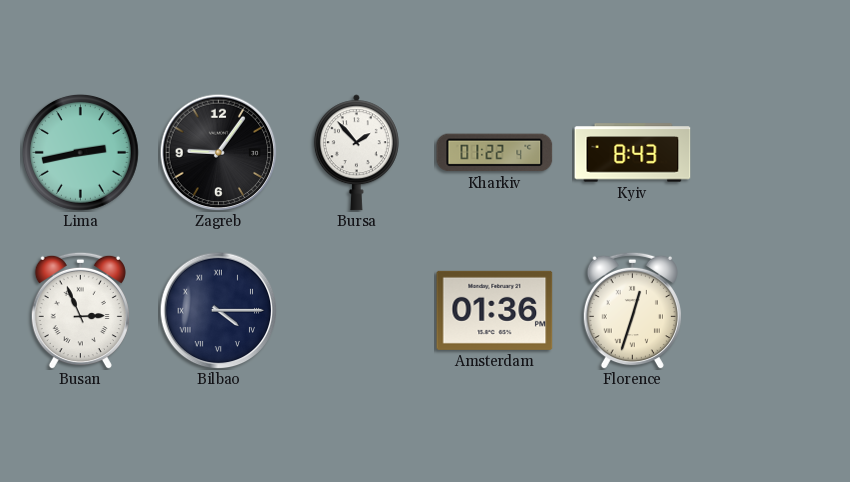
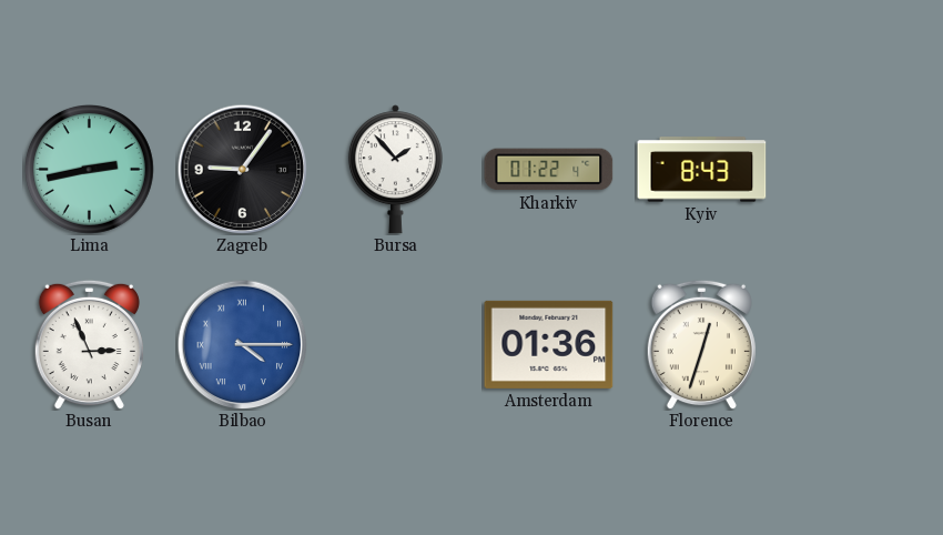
Bilbao dial: navy -> blue
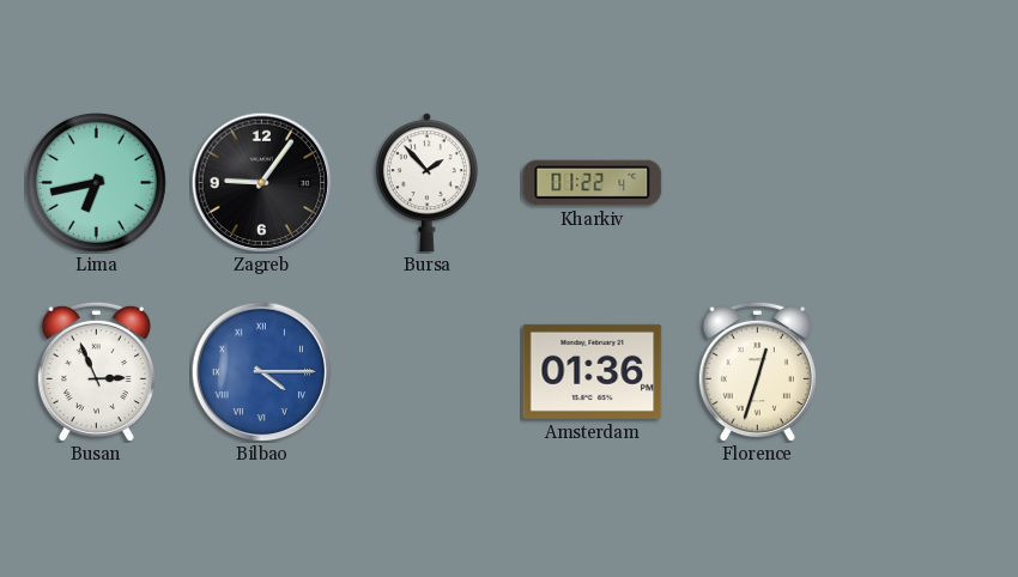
Lima: 2:43 -> 6:43
Kyiv: 8:43 -> none
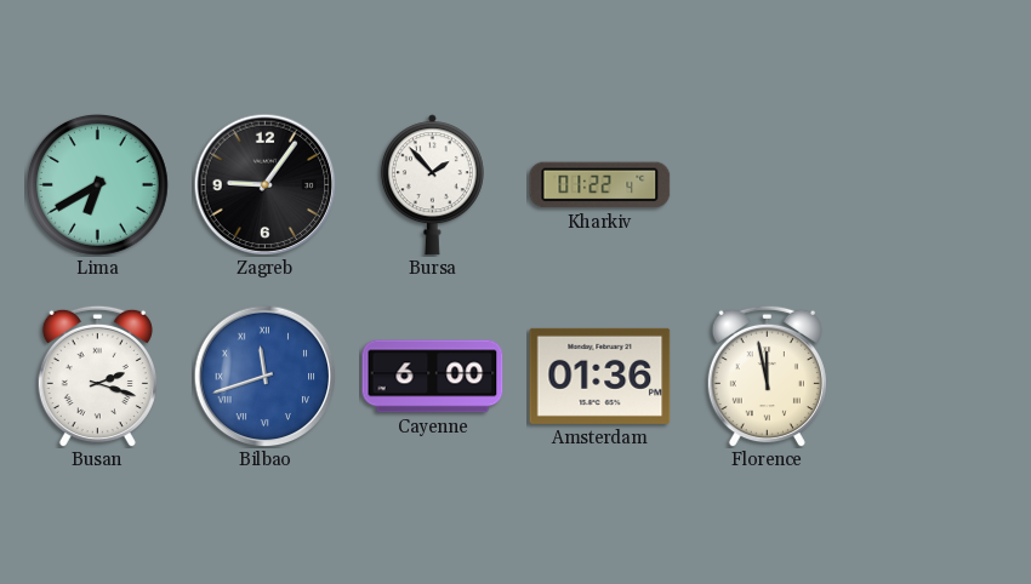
Lima: 6:43 -> 6:40
Busan: 2:56 -> 2:18
Bilbao: 4:15 -> 11:42
Cayenne: none -> 6:00
Florence: 12:33 -> 11:58
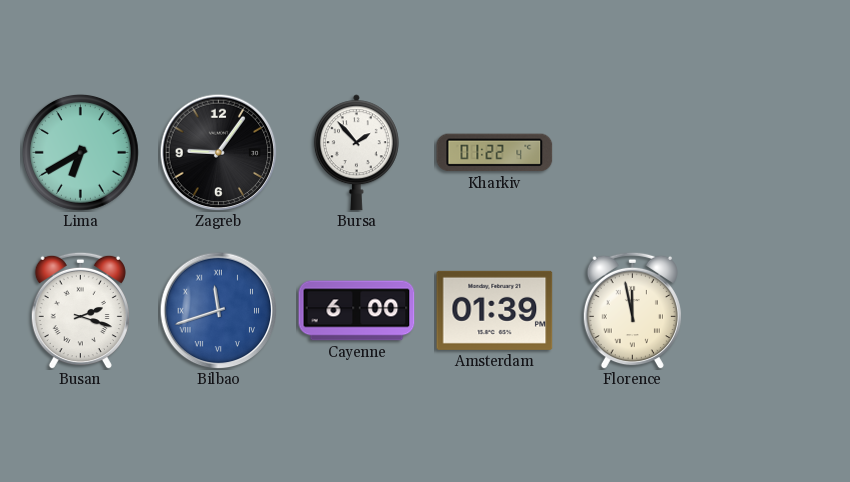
Amsterdam: 01:36 -> 01:39
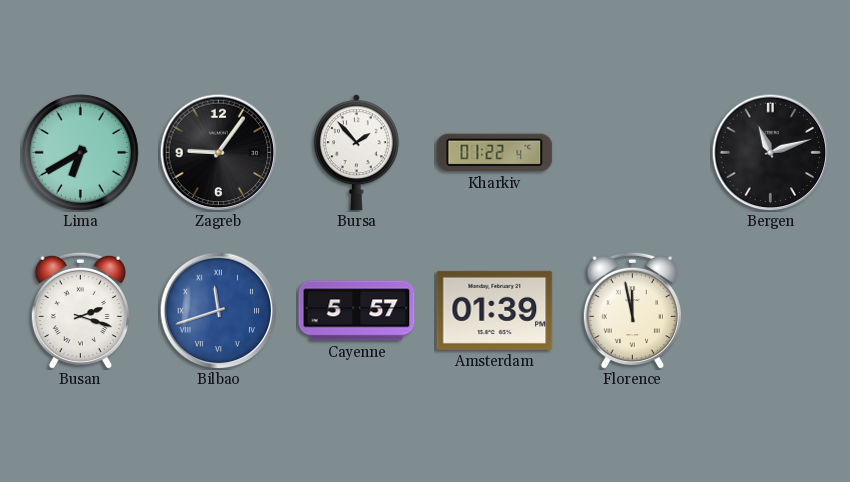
Bergen: none -> 11:12
Cayenne: 6:00 -> 5:57
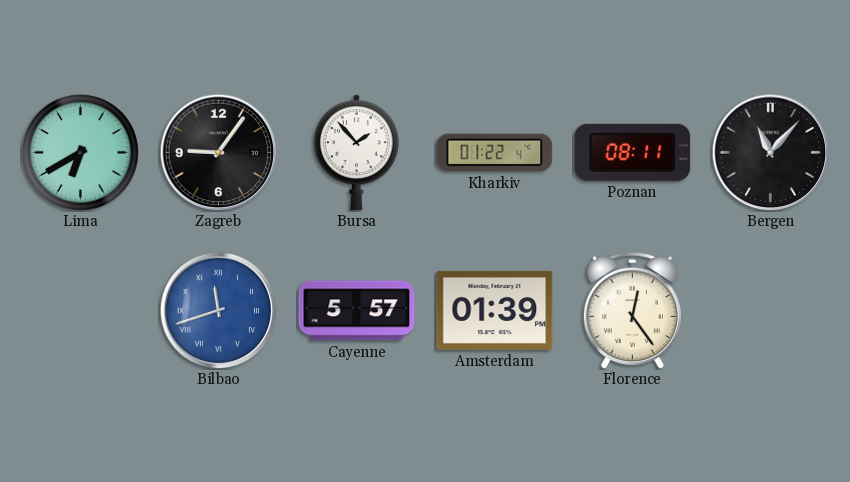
Poznan: none -> 08:11
Bergen: 11:12 -> 11:07
Busan: 2:18 -> none
Florence: 11:58 -> 12:24
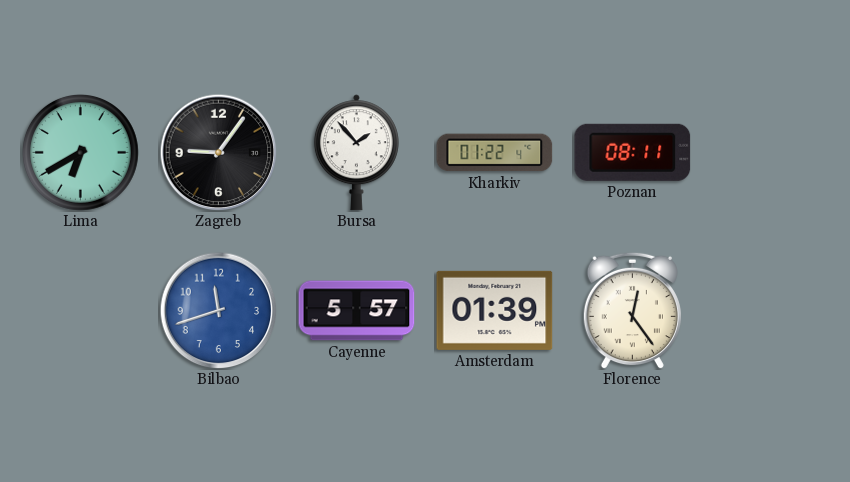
Bergen: 11:07 -> none
Bilbao numerals: Roman -> Arabic
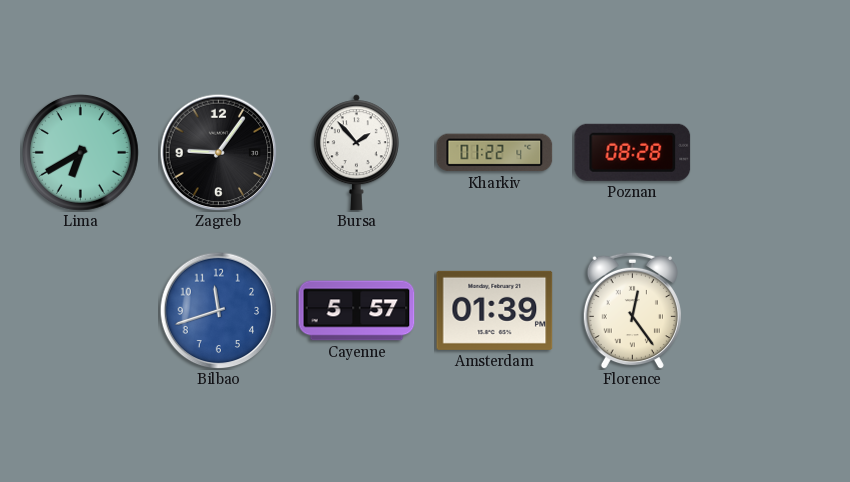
Poznan: 08:11 -> 08:28
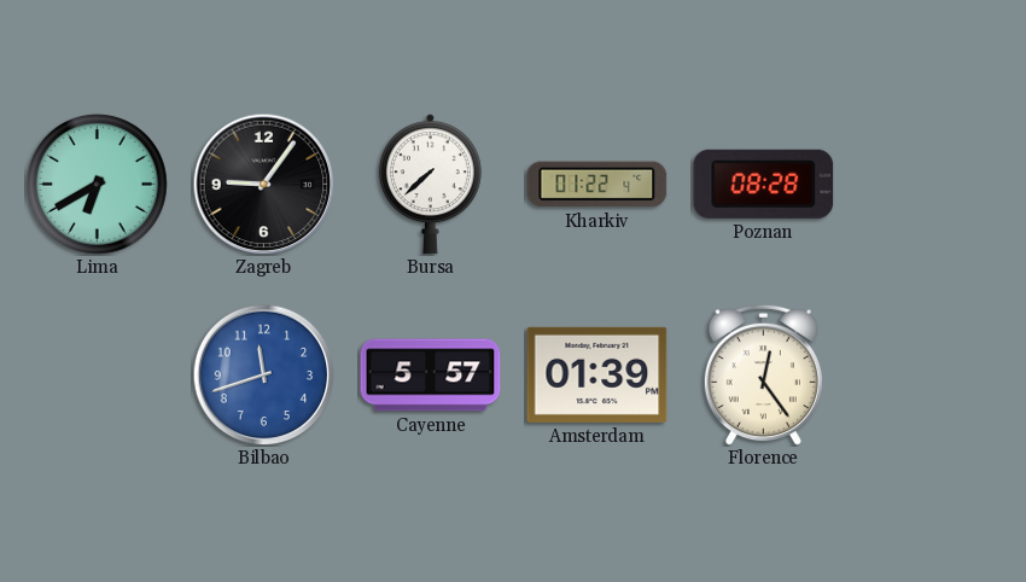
Bursa: 1:53 -> 7:38
